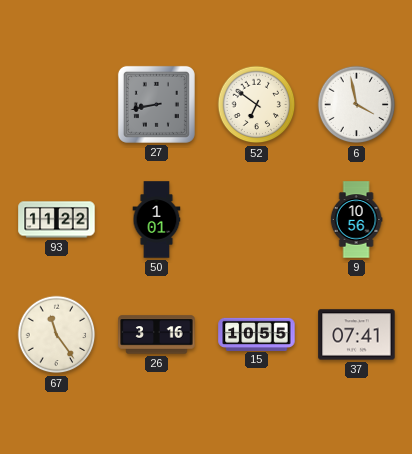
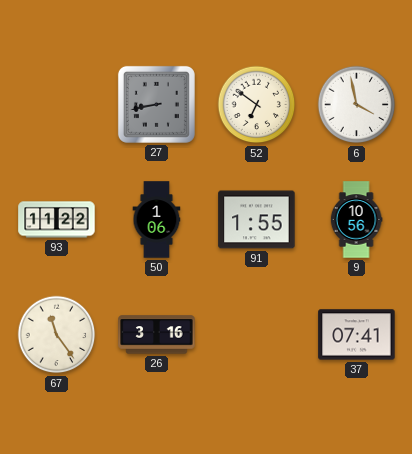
50: 1:01 -> 1:06
91: none -> 1:55
15: 10:55 -> none
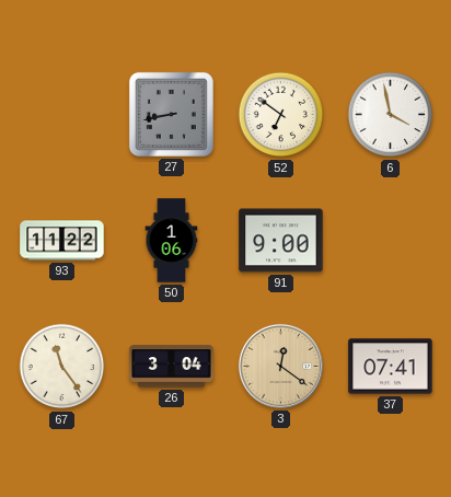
91: 1:55 -> 9:00
9: 10:56 -> none
26: 3:16 -> 3:04
3: none -> 12:21
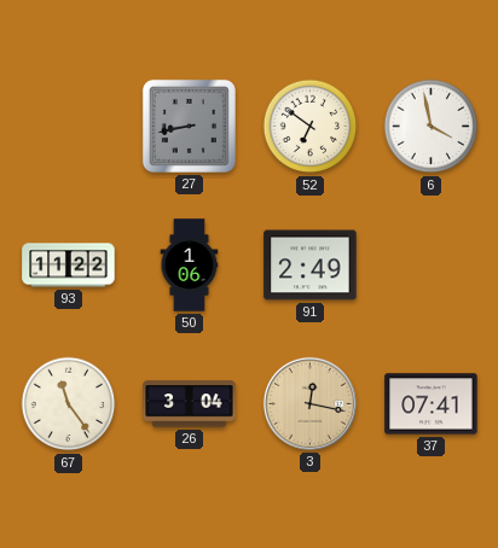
91: 9:00 -> 2:49
3: 12:21 -> 12:17
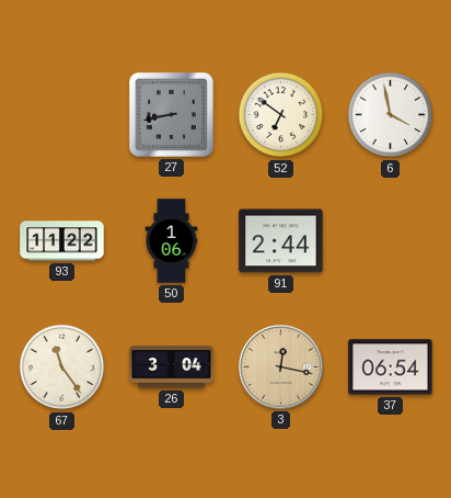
91: 2:49 -> 2:44
37: 07:41 -> 06:54
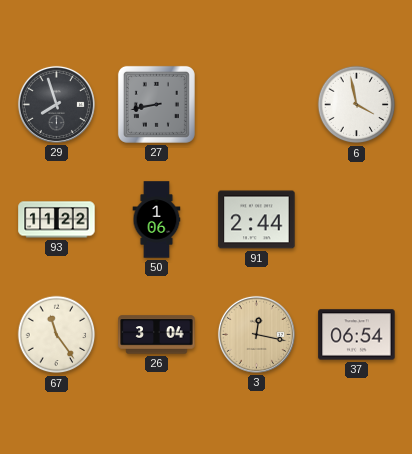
29: none -> 7:57
52: 6:51 -> none
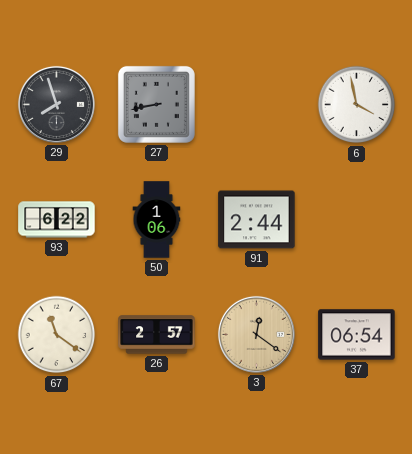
93: 11:22 -> 6:22
67: 11:24 -> 11:21
26: 3:04 -> 2:57
3: 12:17 -> 12:21
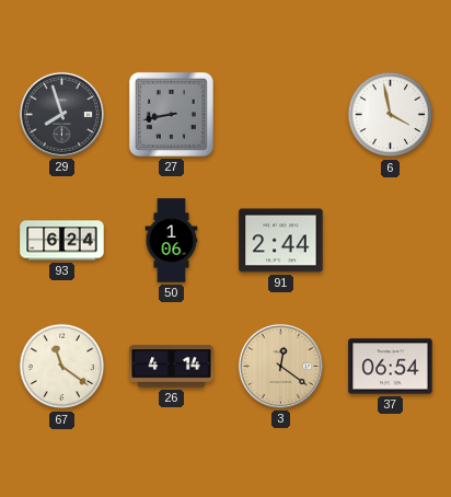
93: 6:22 -> 6:24
26: 2:57 -> 4:14
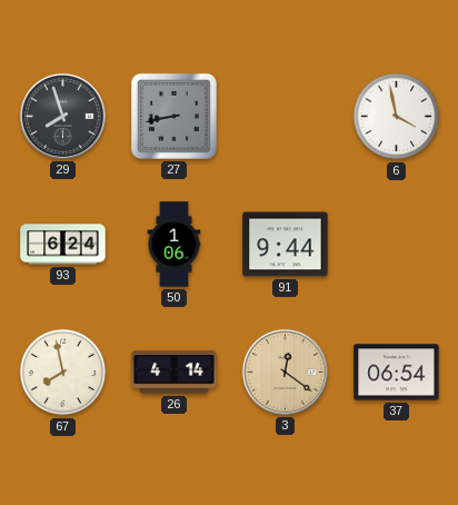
91: 2:44 -> 9:44
67: 11:21 -> 7:58
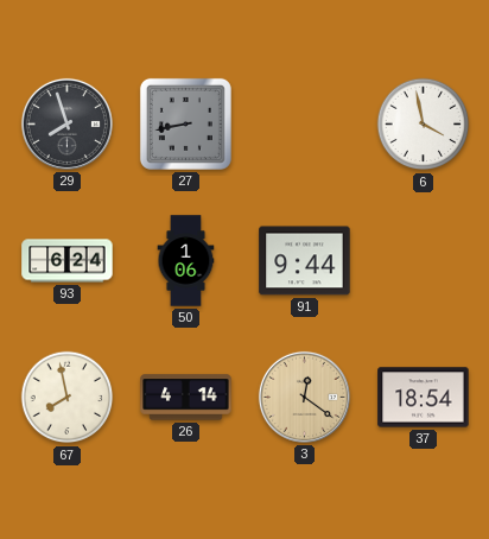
37: 06:54 -> 18:54
